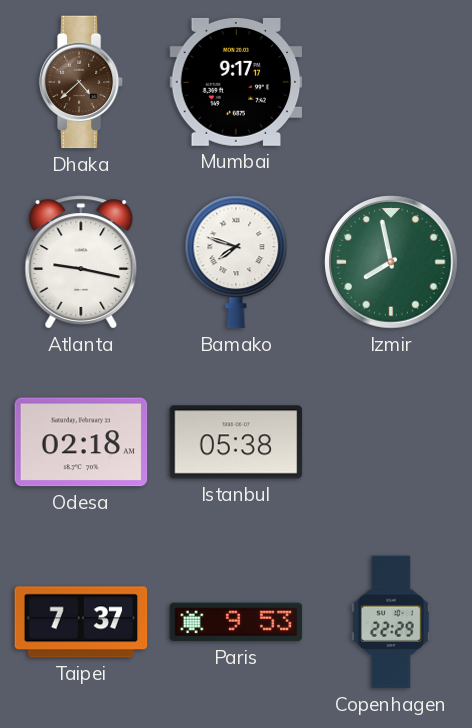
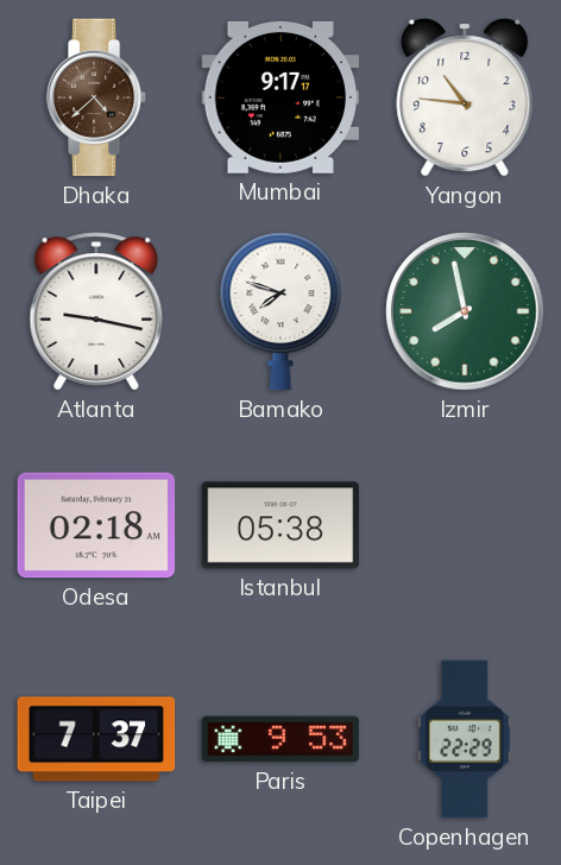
Yangon: none -> 10:46
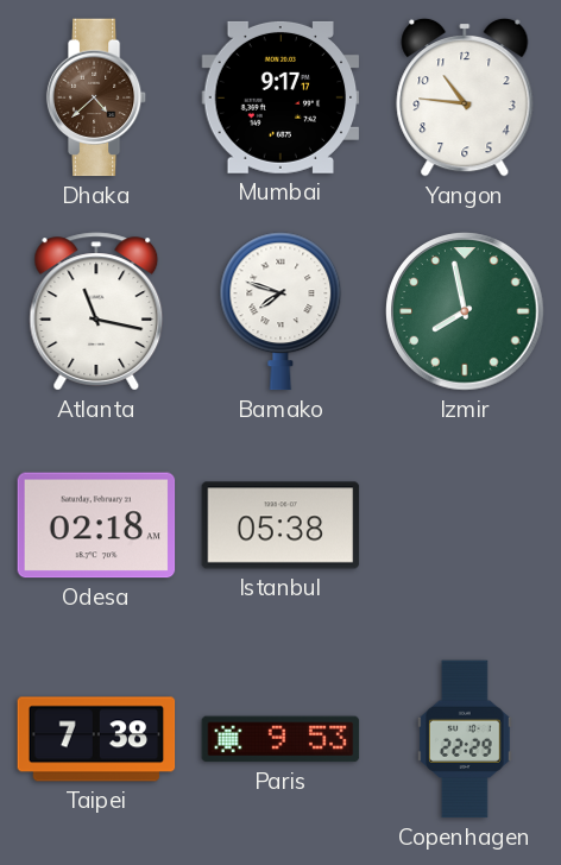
Atlanta: 9:17 -> 11:17
Taipei: 7:37 -> 7:38
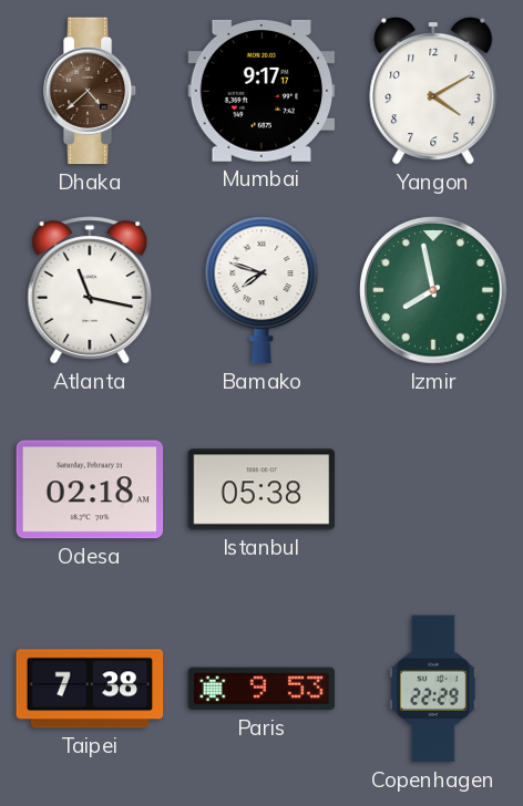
Yangon: 10:46 -> 4:10
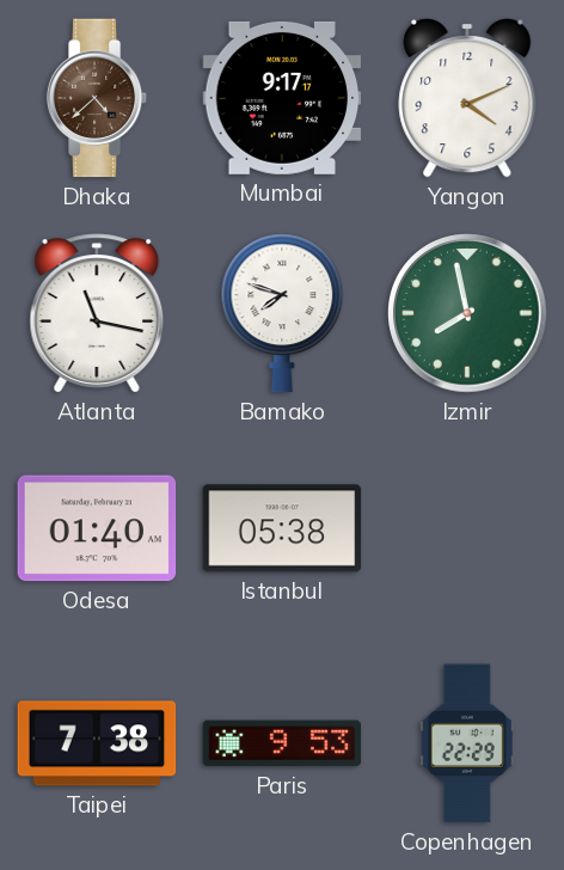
Yangon: 4:10 -> 4:11
Odesa: 02:18 -> 01:40
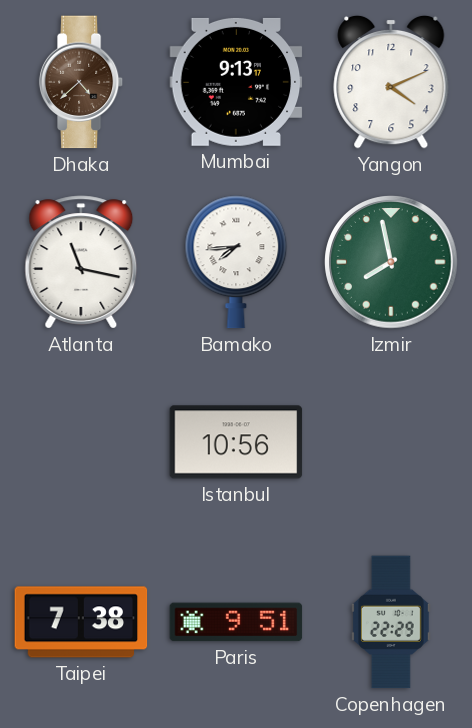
Mumbai: 9:17 -> 9:13
Bamako: 7:48 -> 7:44
Odesa: 01:40 -> none
Istanbul: 05:38 -> 10:56
Paris: 9:53 -> 9:51
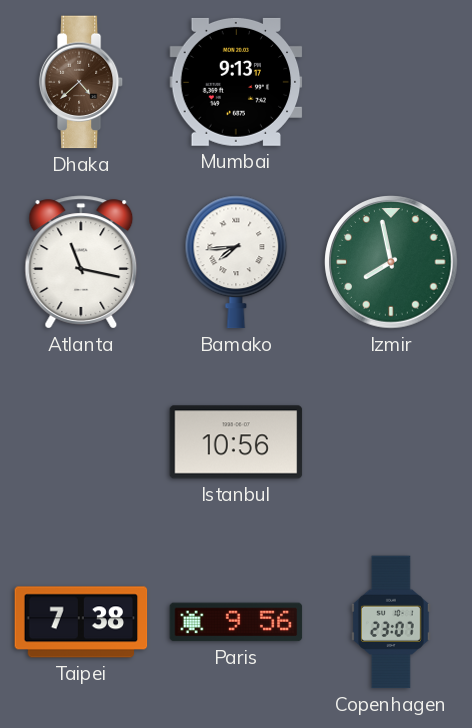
Yangon: 4:11 -> none
Paris: 9:51 -> 9:56
Copenhagen: 22:29 -> 23:07
